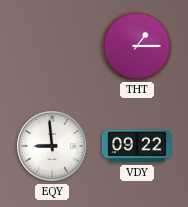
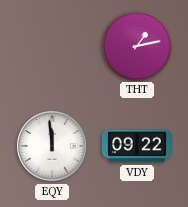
THT: 1:15 -> 1:13
EQY: 8:59 -> 11:59
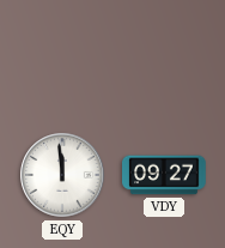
THT: 1:13 -> none
VDY: 09:22 -> 09:27
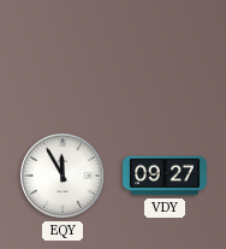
EQY: 11:59 -> 11:55
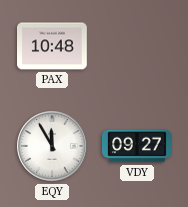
PAX: none -> 10:48
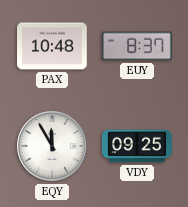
EUY: none -> 8:37
VDY: 09:27 -> 09:25
